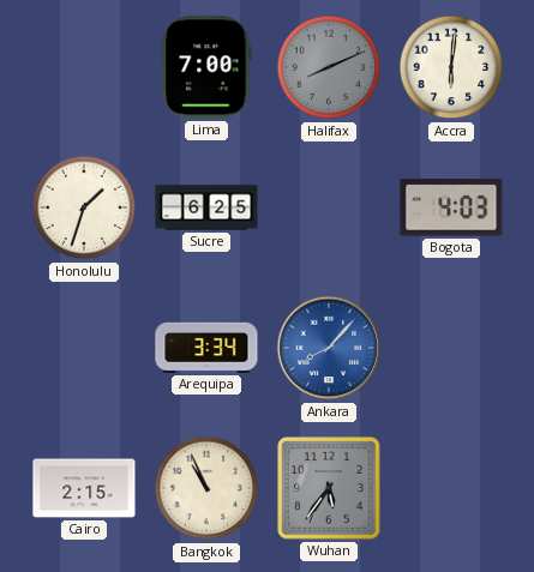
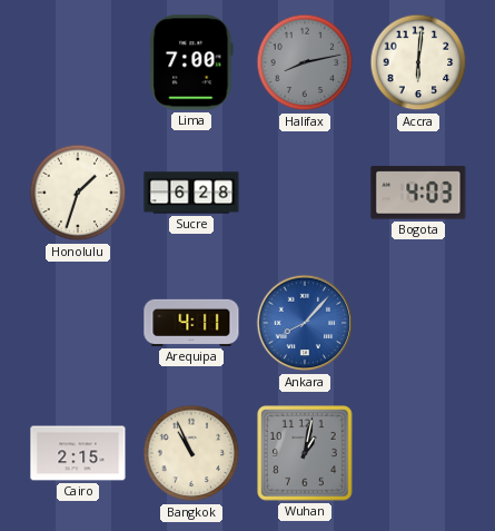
Halifax: 8:11 -> 8:13
Sucre: 6:25 -> 6:28
Arequipa: 3:34 -> 4:11
Wuhan: 5:36 -> 1:02
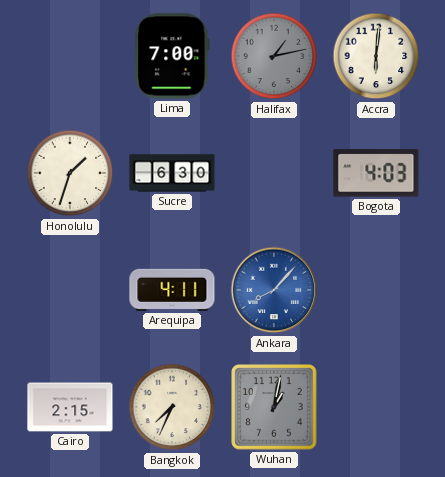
Halifax: 8:13 -> 1:13
Sucre: 6:28 -> 6:30
Bangkok: 10:56 -> 7:34
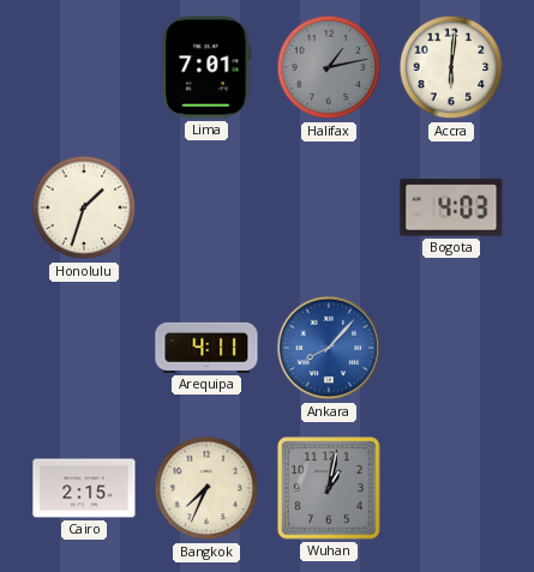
Lima: 7:00 -> 7:01
Sucre: 6:30 -> none
